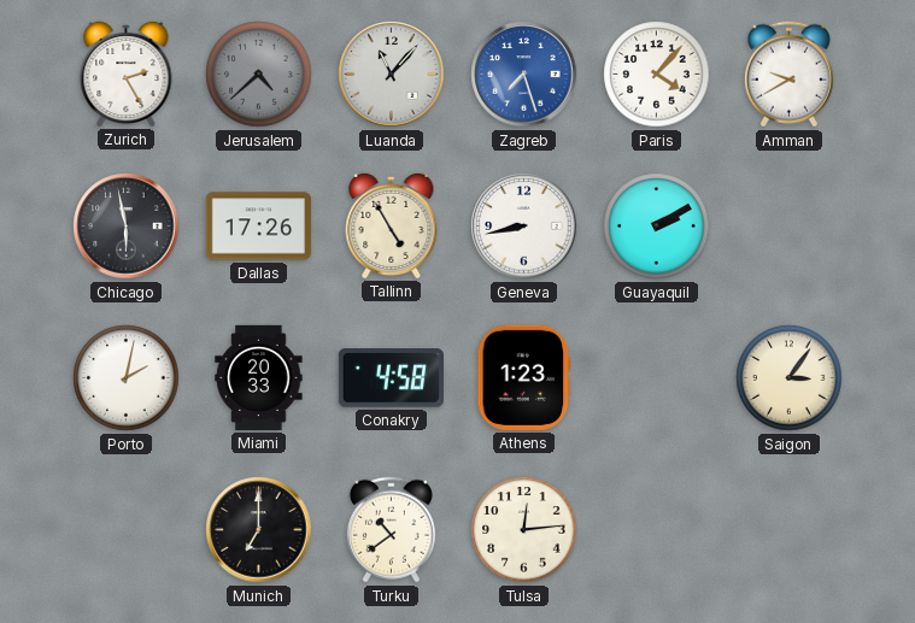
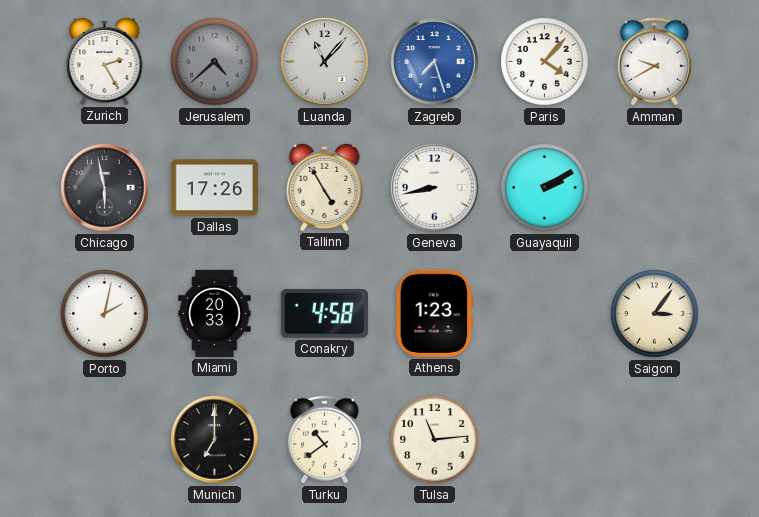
Tulsa: 12:14 -> 11:14
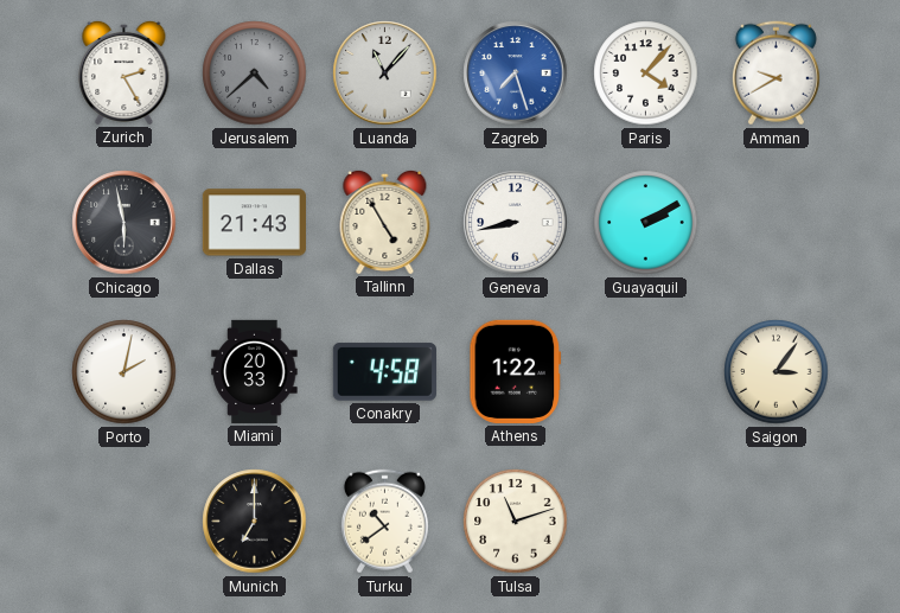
Dallas: 17:26 -> 21:43
Athens: 1:23 -> 1:22
Tulsa: 11:14 -> 11:12
